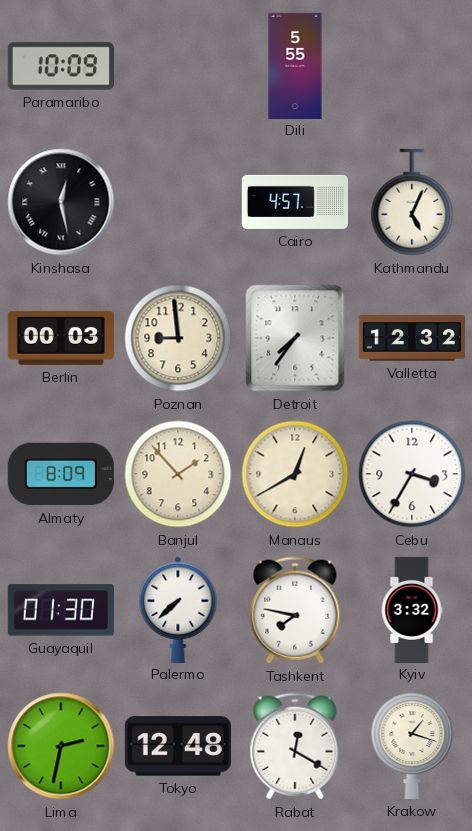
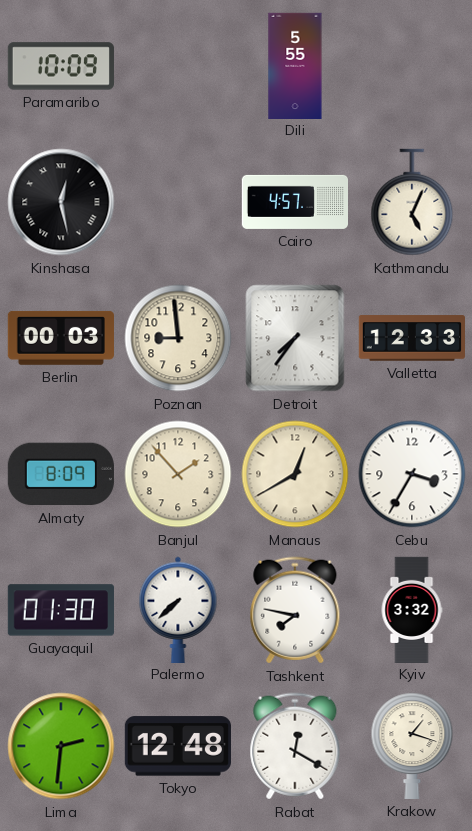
Valletta: 12:32 -> 12:33
Lima: 2:32 -> 2:31
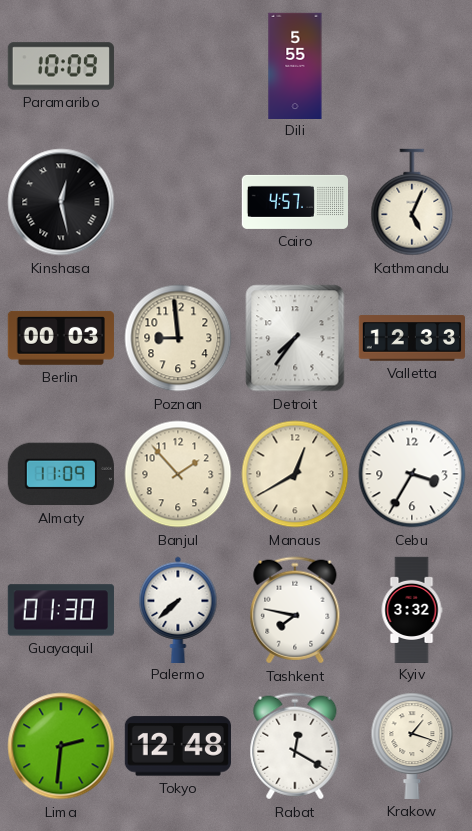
Almaty: 8:09 -> 11:09
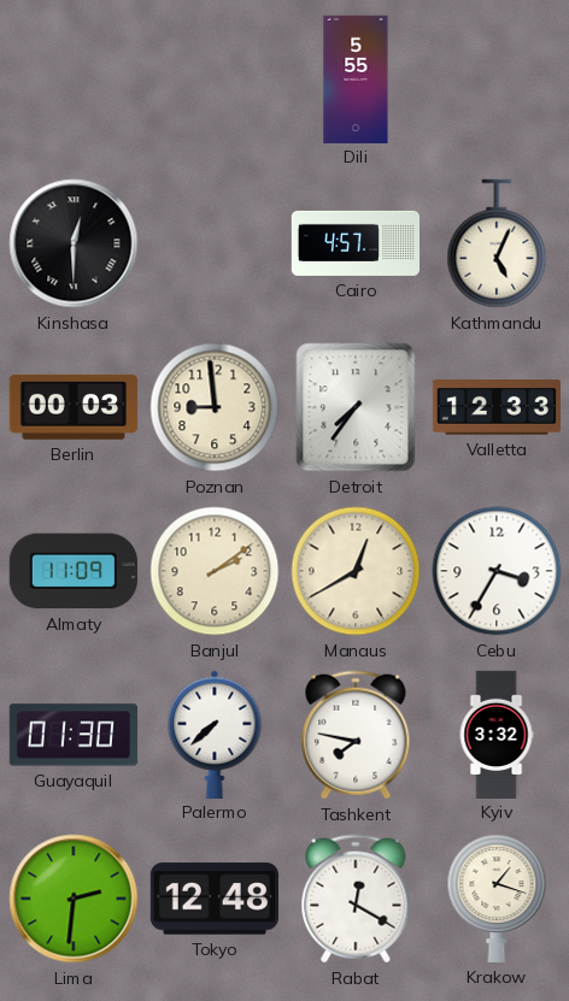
Paramaribo: 10:09 -> none
Kinshasa: 12:28 -> 12:30
Banjul: 1:53 -> 2:09
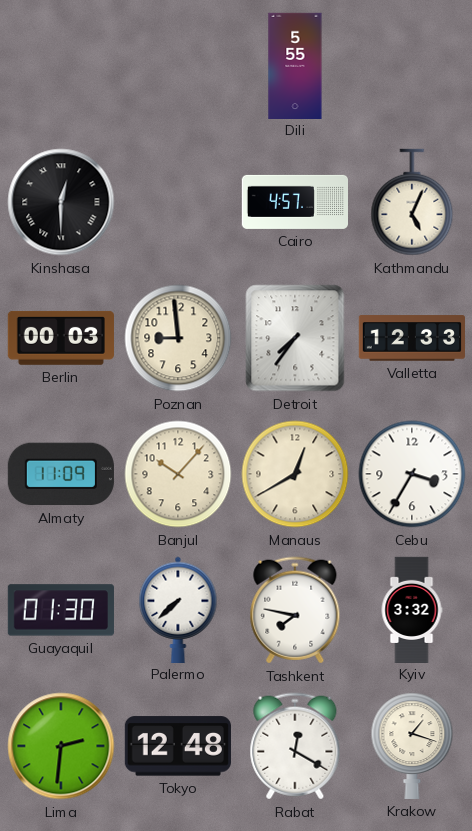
Banjul: 2:09 -> 10:07
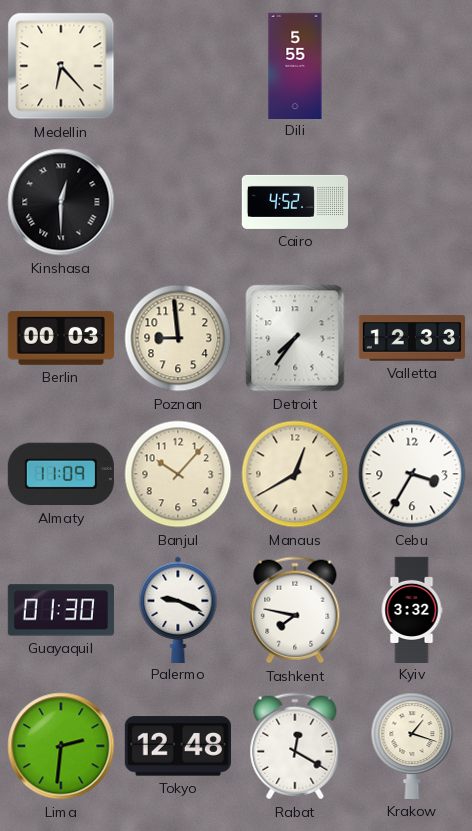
Medellin: none -> 6:23
Cairo: 4:57 -> 4:52
Kathmandu: 5:04 -> none
Palermo: 7:38 -> 9:19
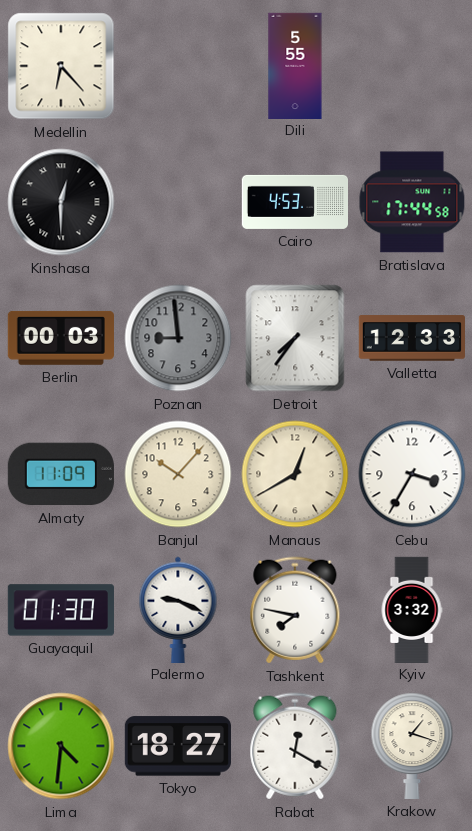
Cairo: 4:52 -> 4:53
Bratislava: none -> 17:44
Poznan dial: cream -> grey
Lima: 2:31 -> 4:31
Tokyo: 12:48 -> 18:27
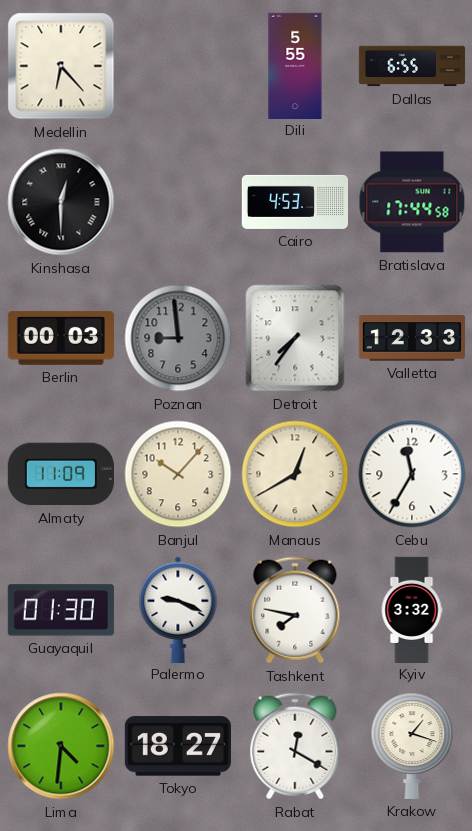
Dallas: none -> 6:55
Cebu: 3:35 -> 11:35
